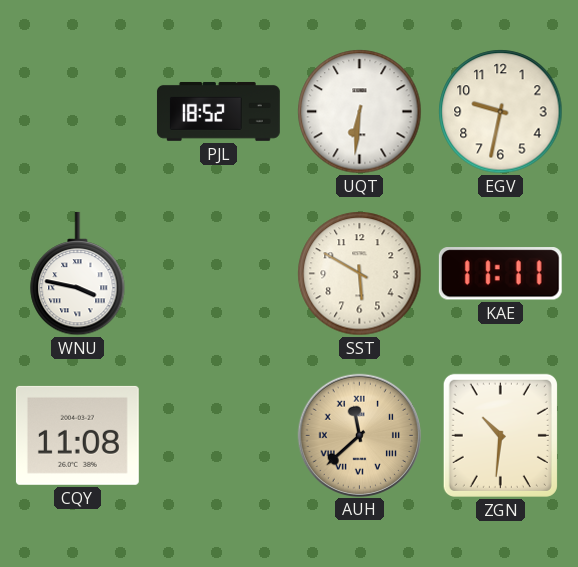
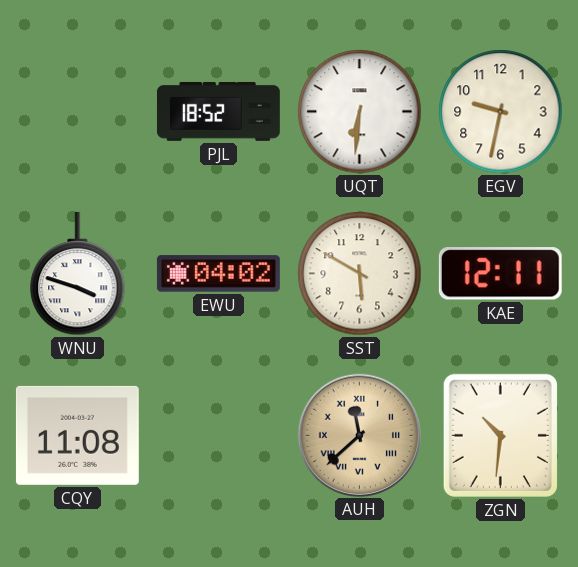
WNU: 3:47 -> 3:48
EWU: none -> 04:02
KAE: 11:11 -> 12:11
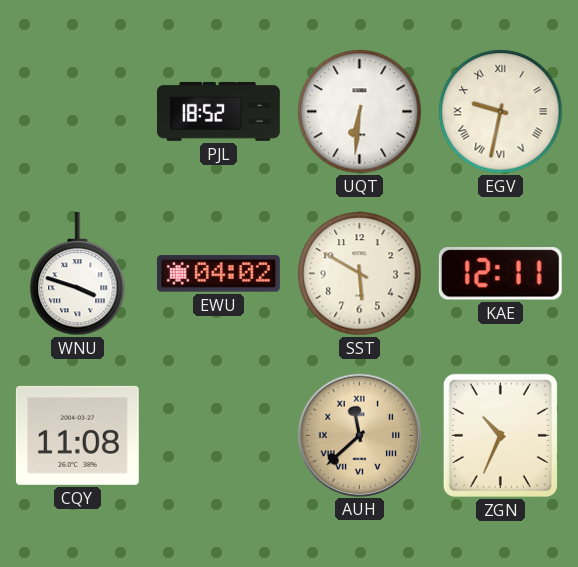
EGV numerals: Arabic -> Roman
ZGN: 10:31 -> 10:34
